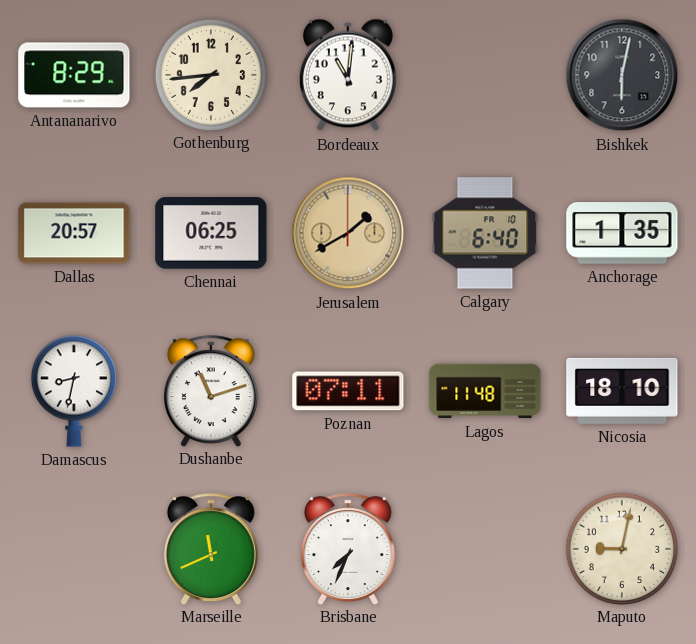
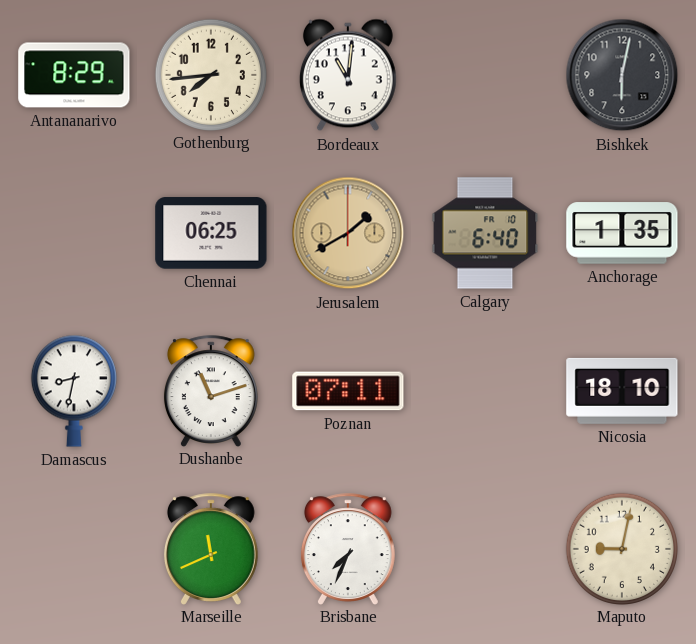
Dallas: 20:57 -> none
Lagos: 11:48 -> none
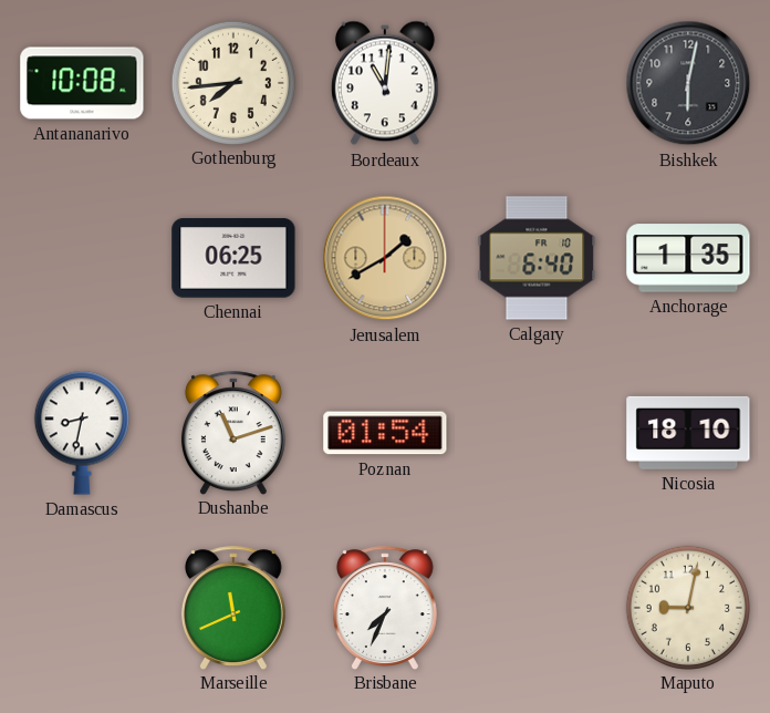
Antananarivo: 8:29 -> 10:08
Poznan: 07:11 -> 01:54
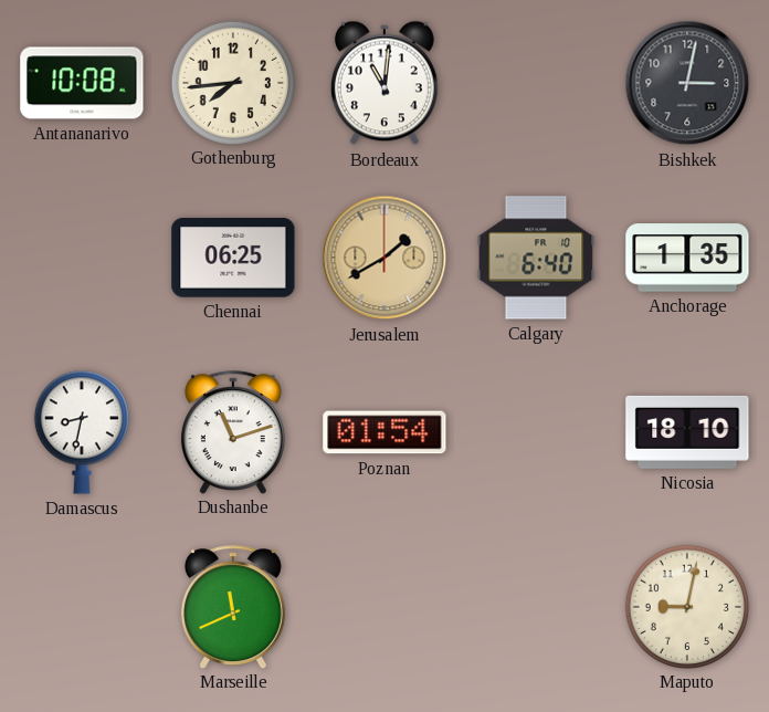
Bishkek: 6:02 -> 3:02
Brisbane: 7:34 -> none
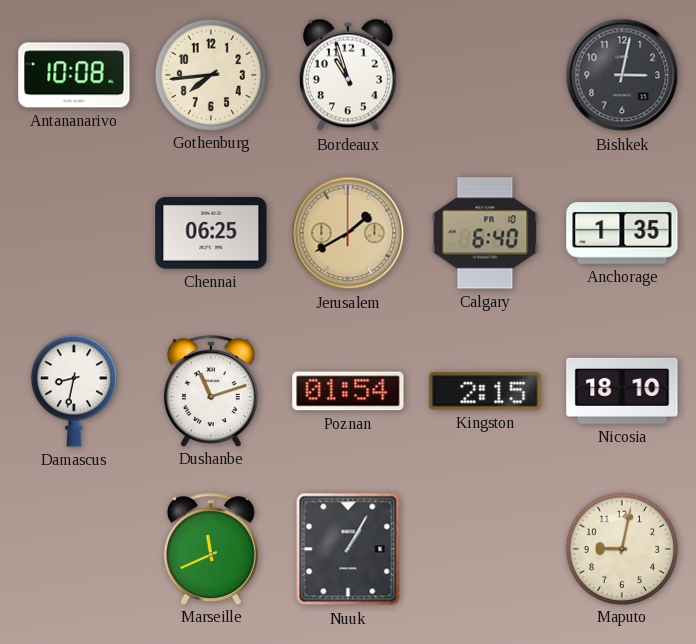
Bordeaux: 11:01 -> 10:57
Kingston: none -> 2:15
Nuuk: none -> 1:05
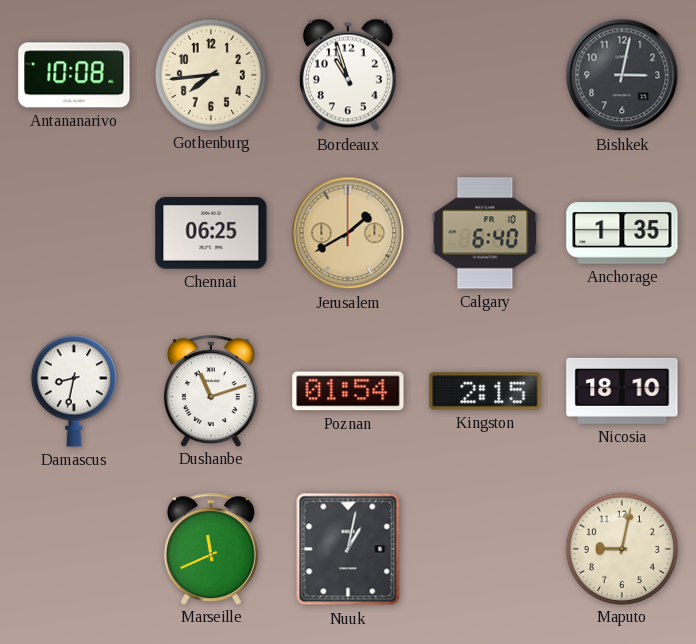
Nuuk: 1:05 -> 1:02
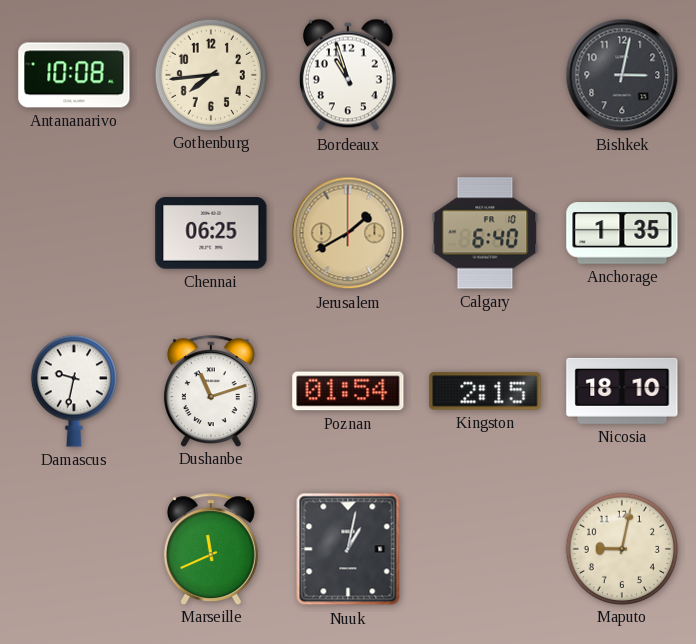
Damascus: 8:32 -> 9:32
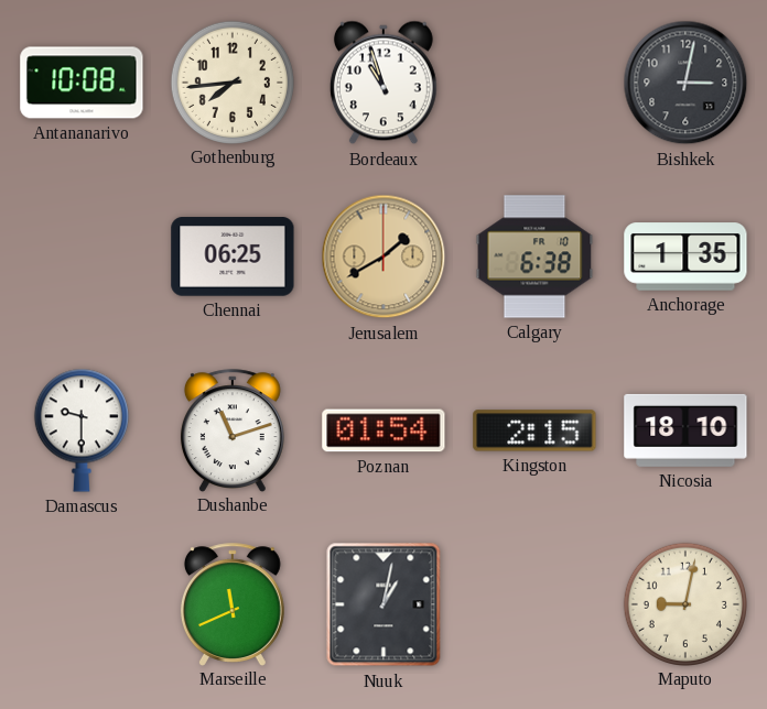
Calgary: 6:40 -> 6:38
Damascus: 9:32 -> 9:30
